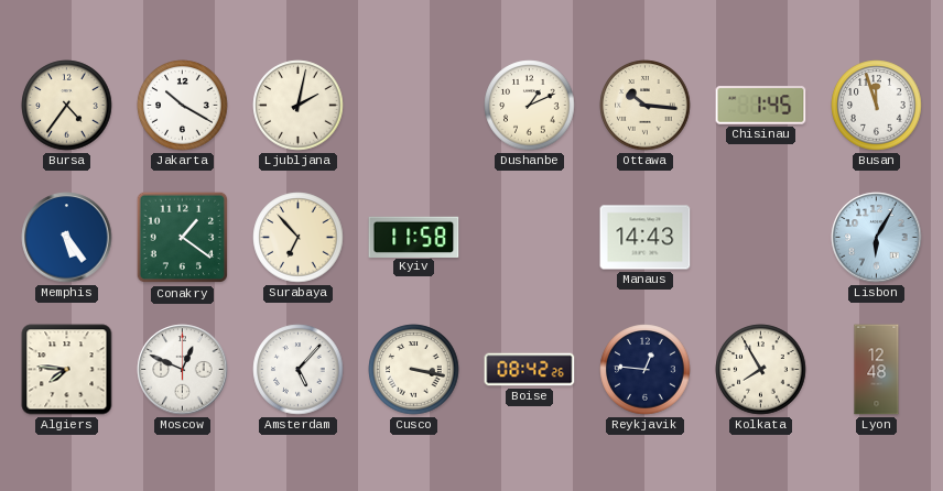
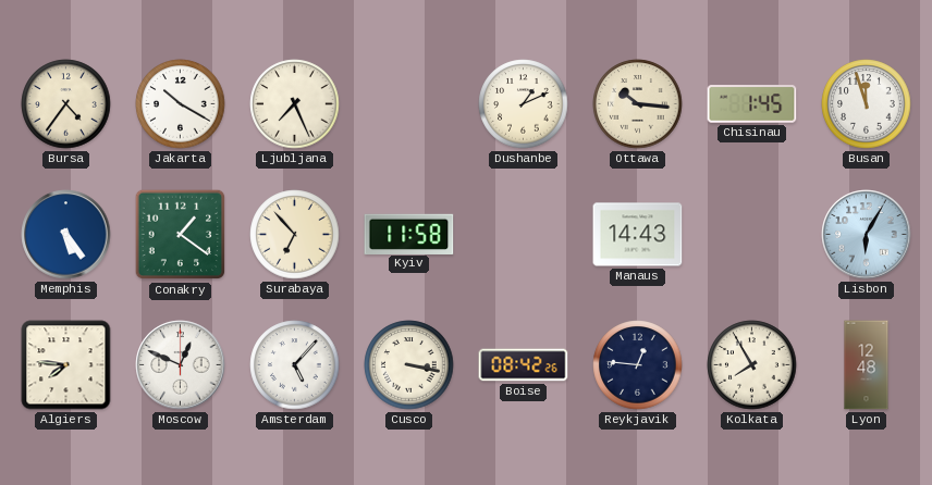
Ljubljana: 2:02 -> 7:26
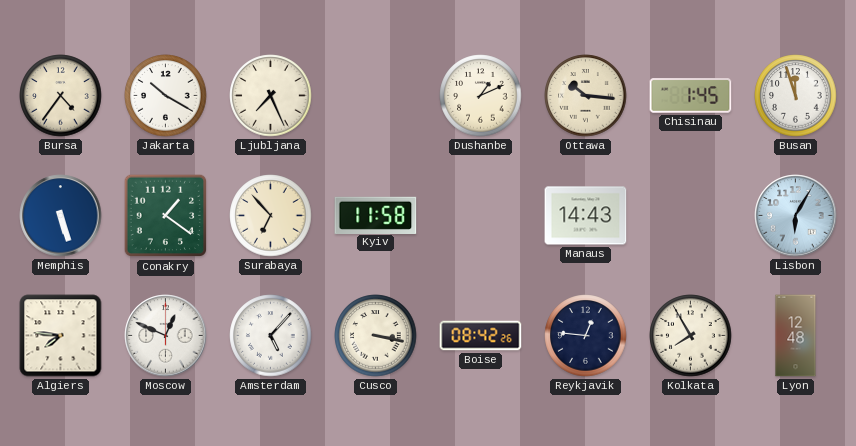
Memphis: 5:24 -> 5:27
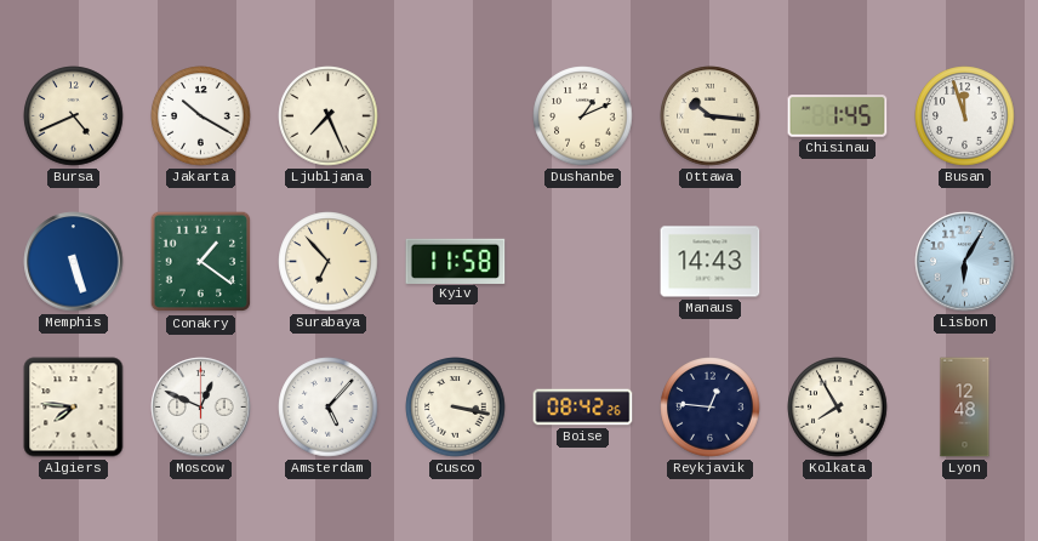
Bursa: 4:36 -> 4:41
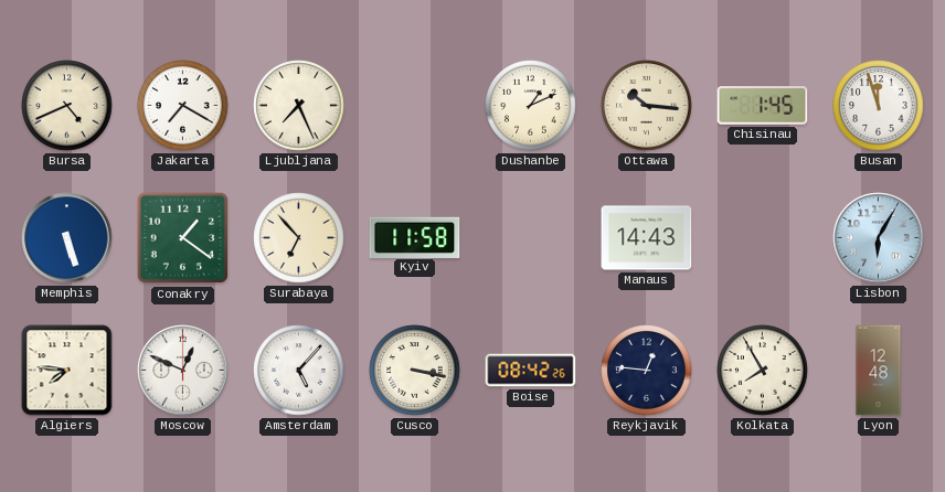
Jakarta: 10:20 -> 7:20
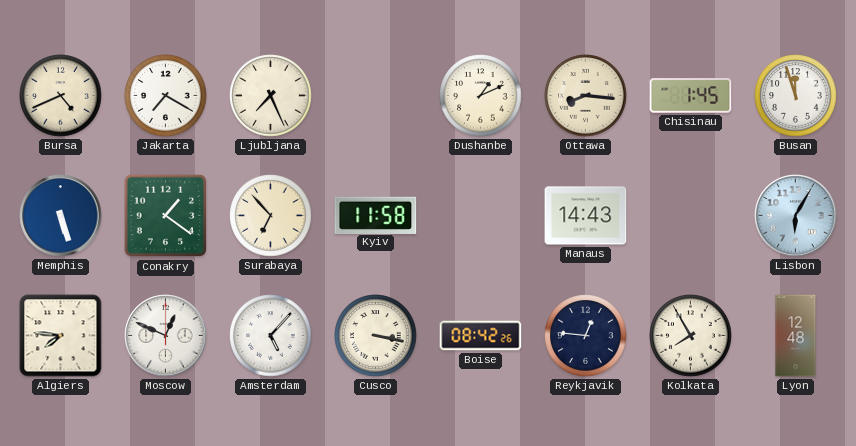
Ottawa: 10:16 -> 8:16
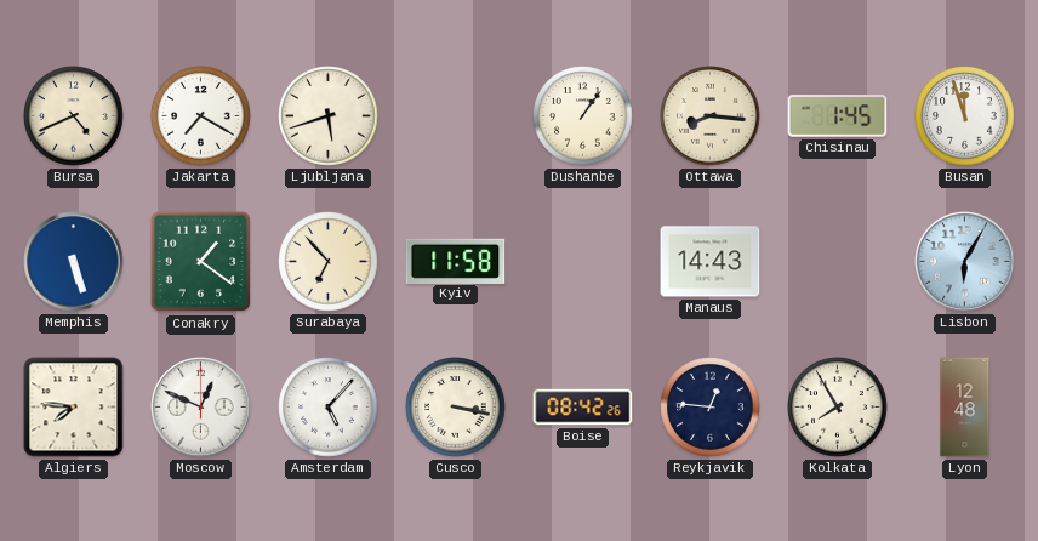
Ljubljana: 7:26 -> 5:42
Dushanbe: 1:11 -> 1:06
